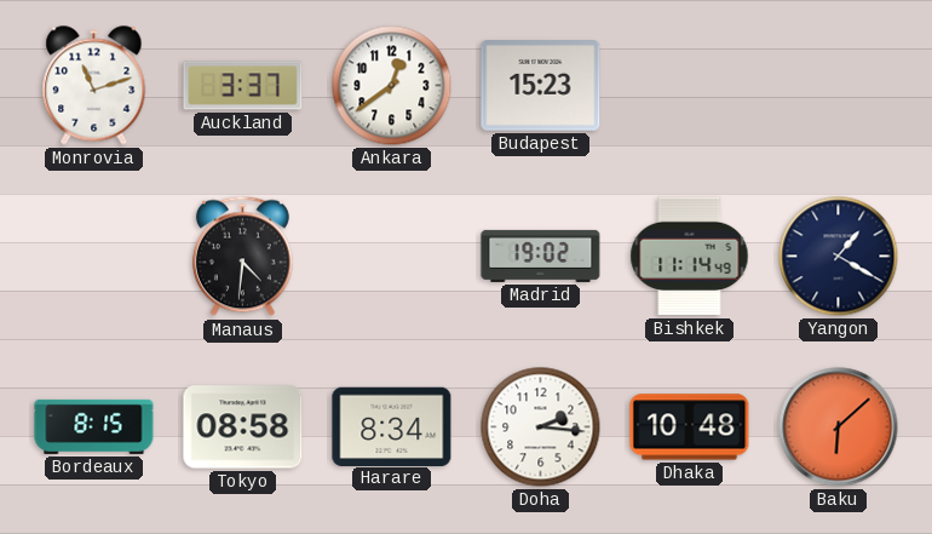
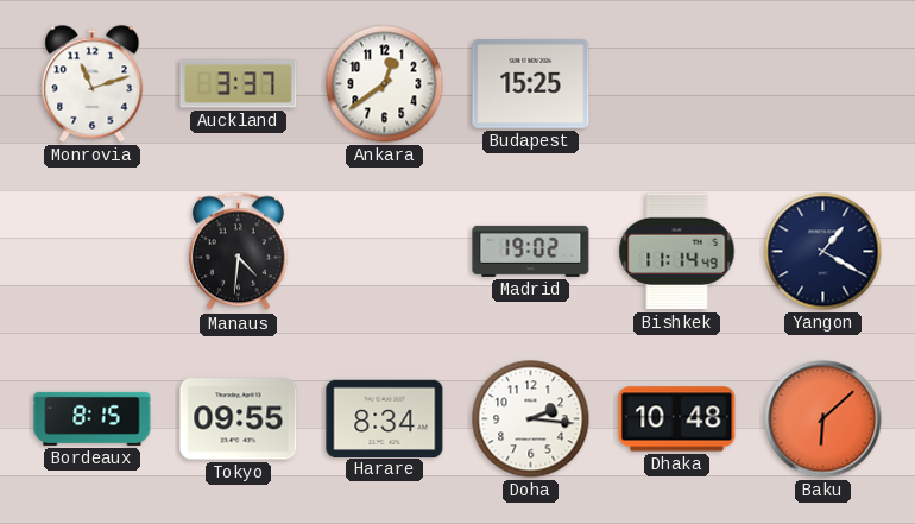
Budapest: 15:23 -> 15:25
Tokyo: 08:58 -> 09:55
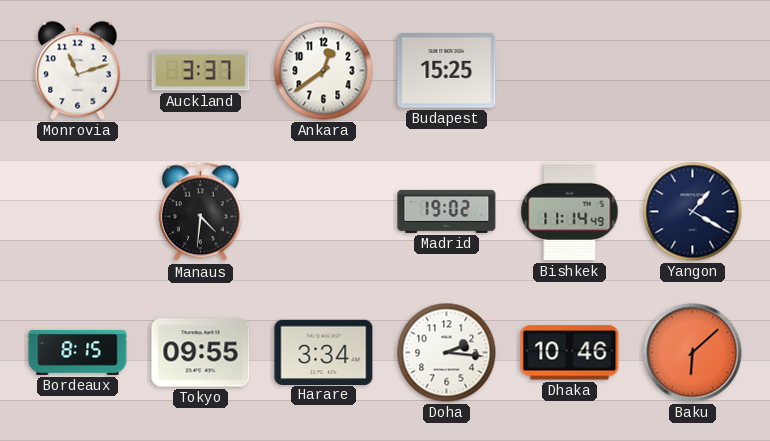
Harare: 8:34 -> 3:34
Dhaka: 10:48 -> 10:46
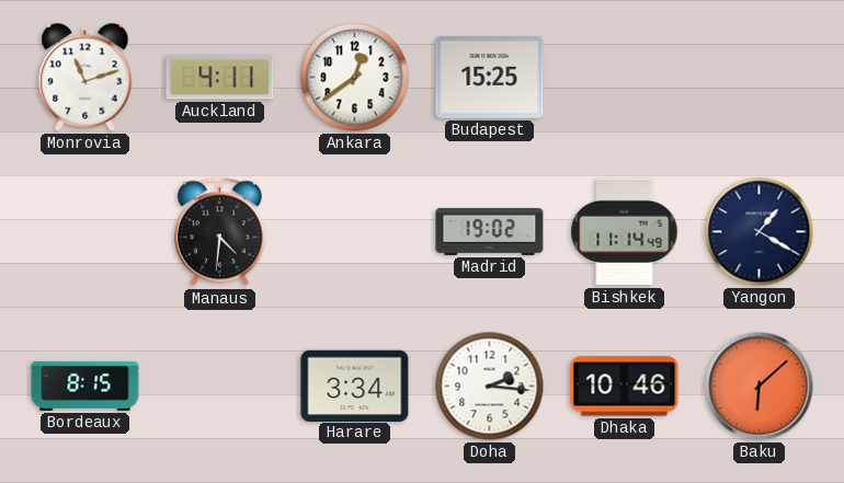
Auckland: 3:37 -> 4:11
Tokyo: 09:55 -> none
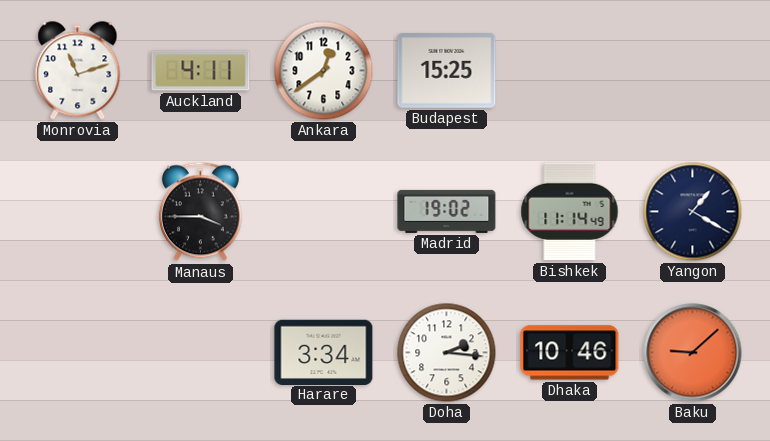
Manaus: 4:31 -> 3:45
Bordeaux: 8:15 -> none
Baku: 6:08 -> 9:08
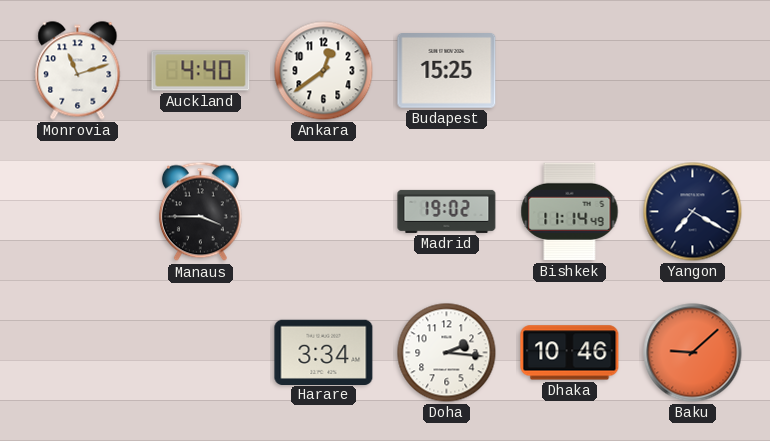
Auckland: 4:11 -> 4:40
Yangon: 1:20 -> 7:20
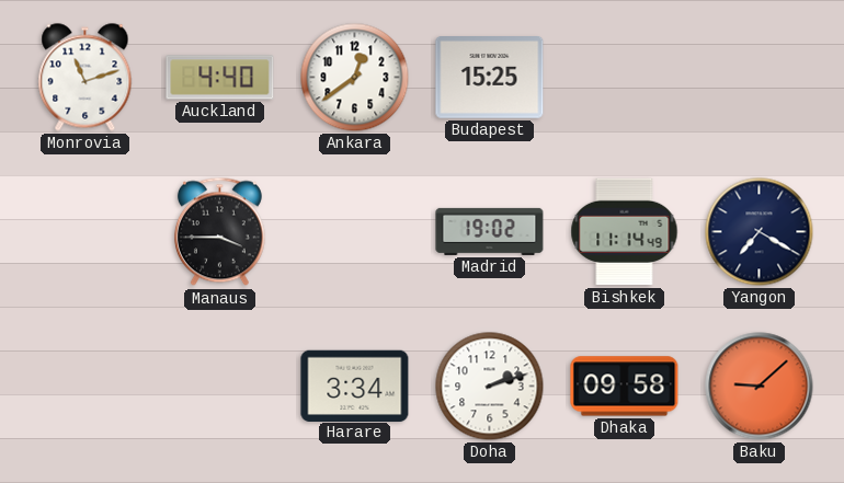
Doha: 2:16 -> 2:12
Dhaka: 10:46 -> 09:58
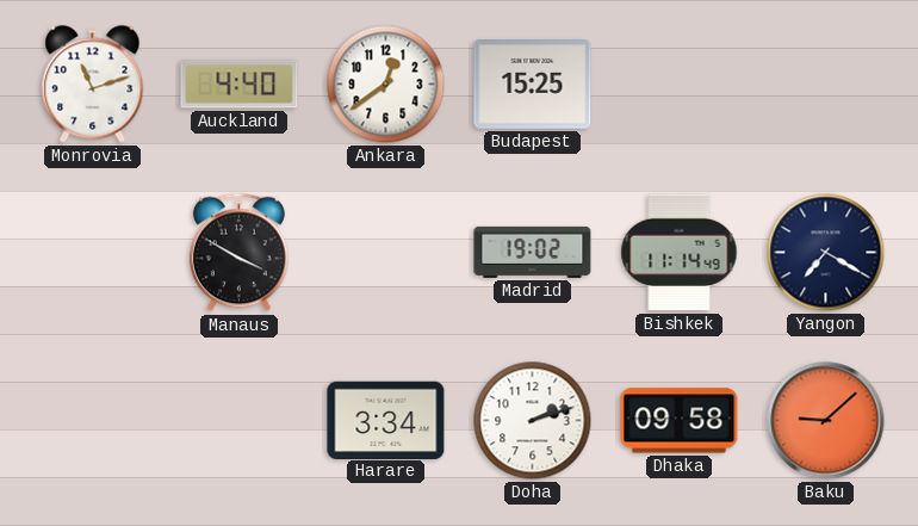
Manaus: 3:45 -> 3:50
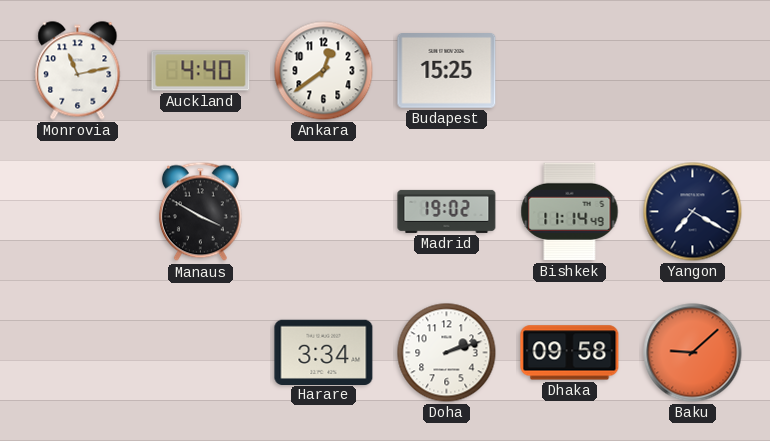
Monrovia: 11:12 -> 11:13
